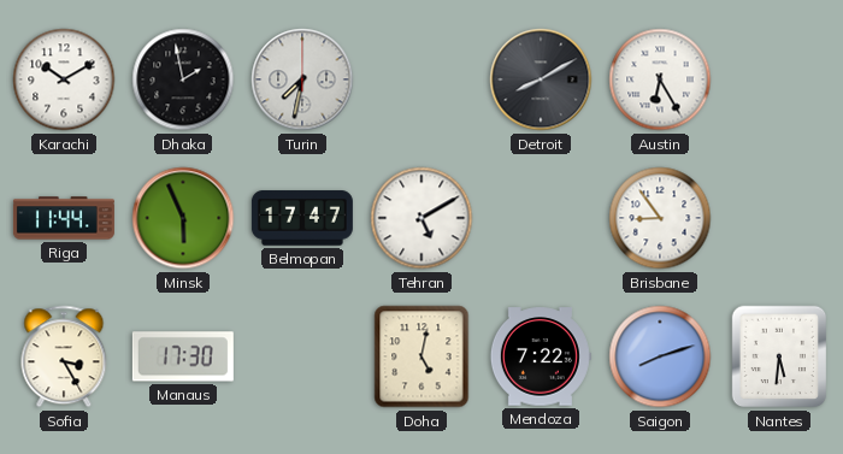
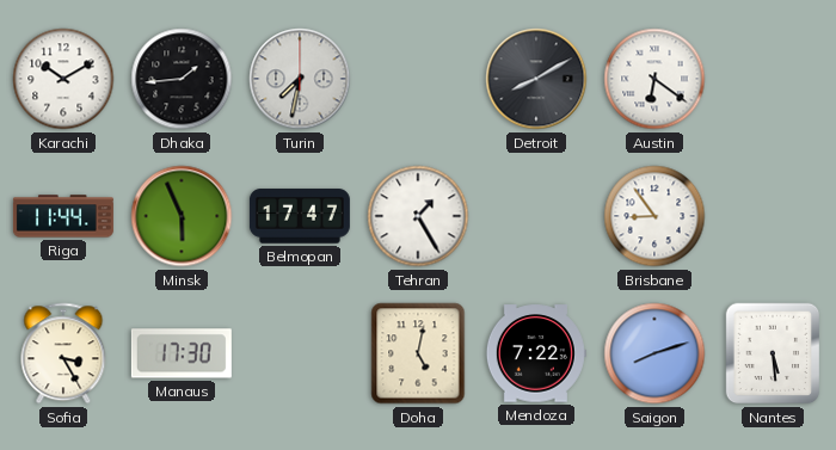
Dhaka: 1:58 -> 1:44
Austin: 6:25 -> 6:21
Tehran: 5:10 -> 1:25
Nantes: 5:31 -> 5:29
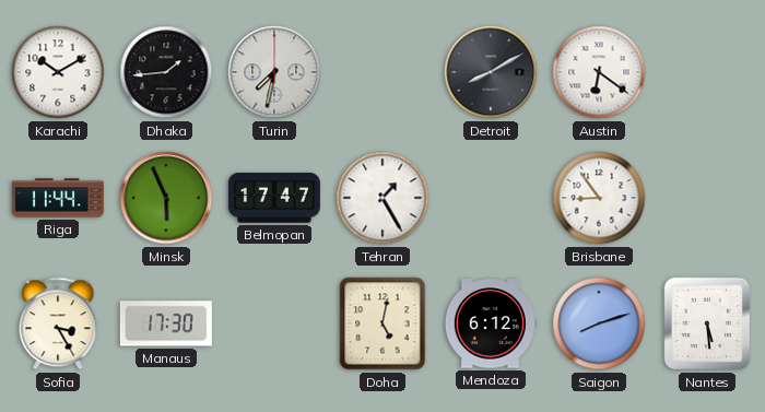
Mendoza: 7:22 -> 6:12
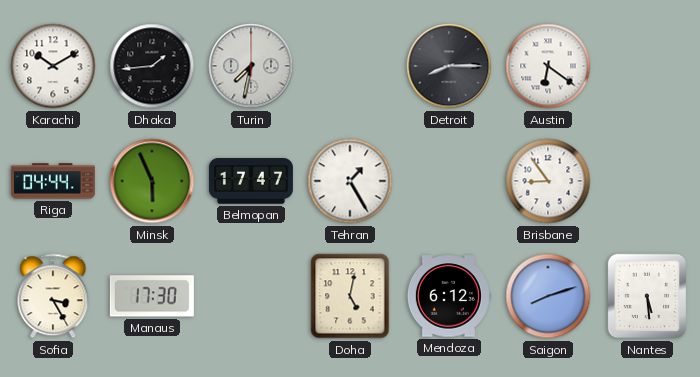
Detroit: 8:10 -> 8:15
Riga: 11:44 -> 04:44
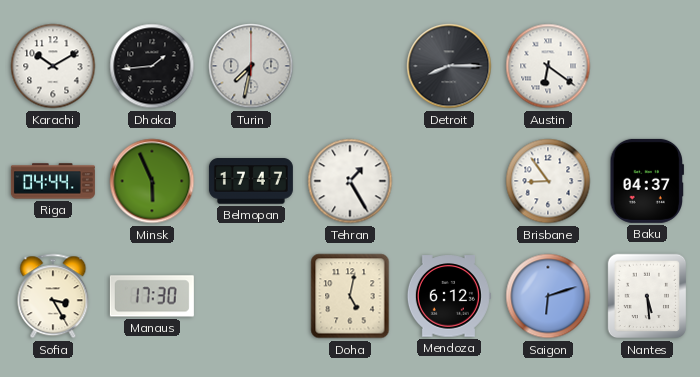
Baku: none -> 04:37
Saigon: 8:12 -> 6:12
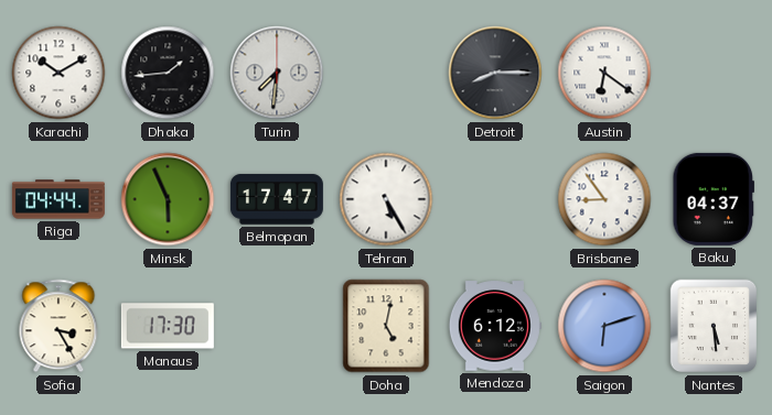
Turin: 7:32 -> 7:31
Tehran: 1:25 -> 5:25
